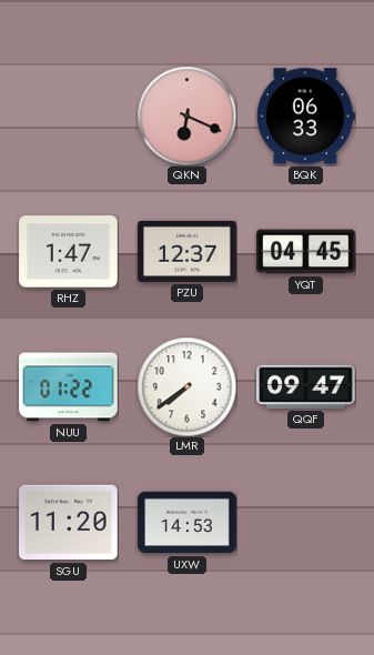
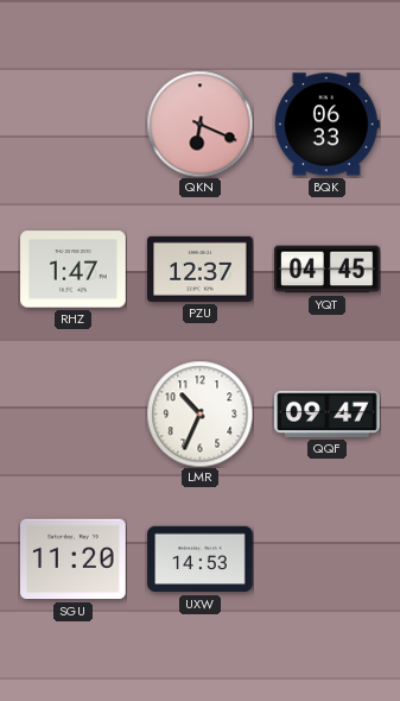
NUU: 01:22 -> none
LMR: 7:39 -> 10:34
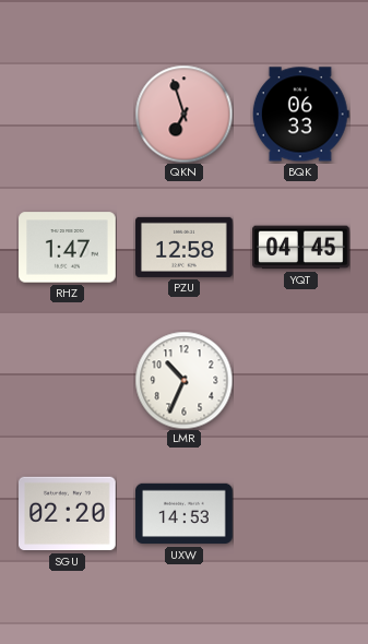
QKN: 6:19 -> 6:57
PZU: 12:37 -> 12:58
QQF: 09:47 -> none
SGU: 11:20 -> 02:20
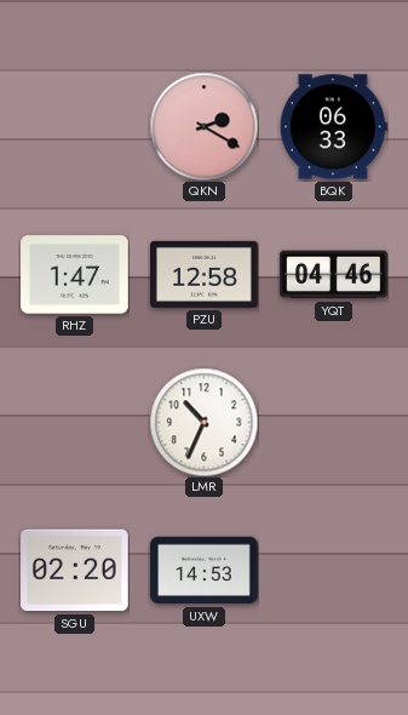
QKN: 6:57 -> 2:20
YQT: 04:45 -> 04:46
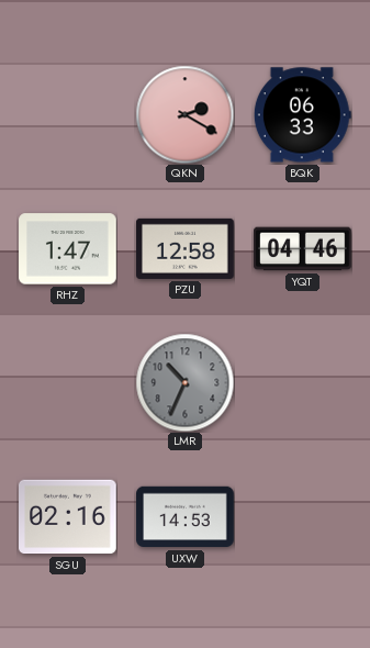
LMR dial: white -> grey
SGU: 02:20 -> 02:16
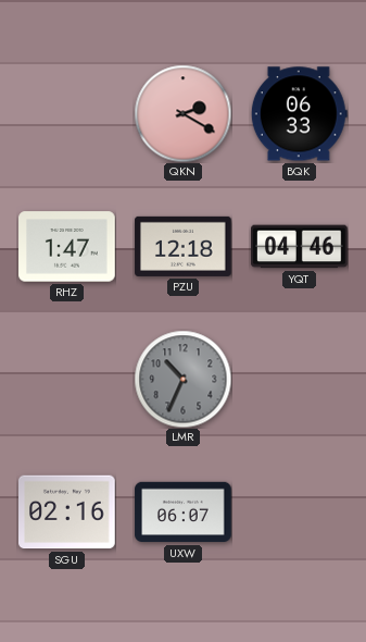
PZU: 12:58 -> 12:18
UXW: 14:53 -> 06:07
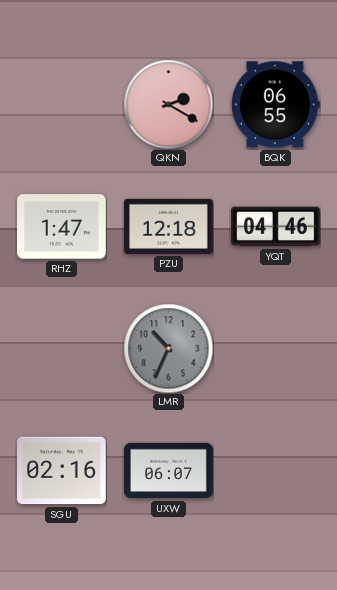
BQK: 06:33 -> 06:55
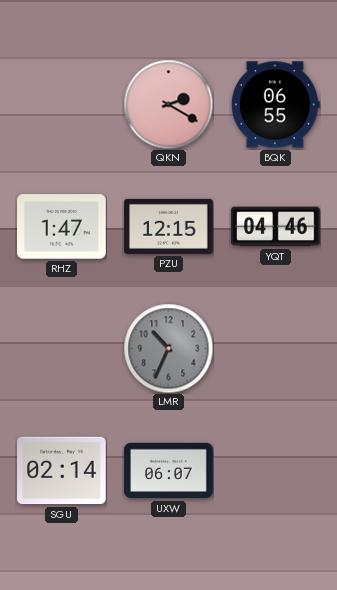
PZU: 12:18 -> 12:15
SGU: 02:16 -> 02:14
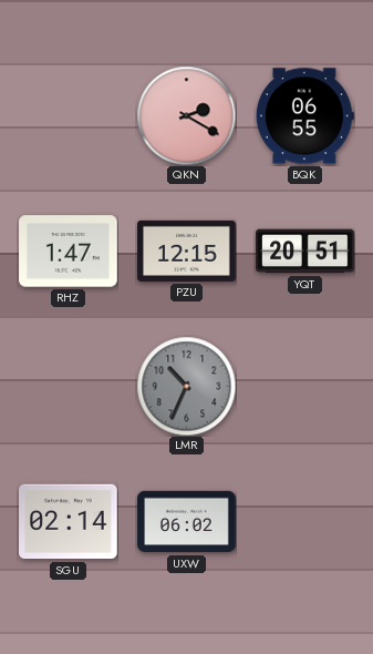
YQT: 04:46 -> 20:51
UXW: 06:07 -> 06:02
